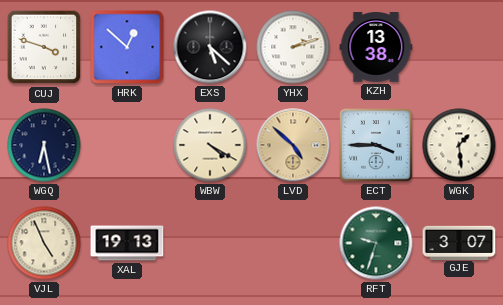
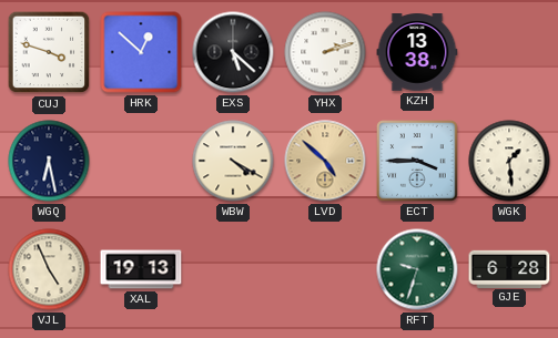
GJE: 3:07 -> 6:28
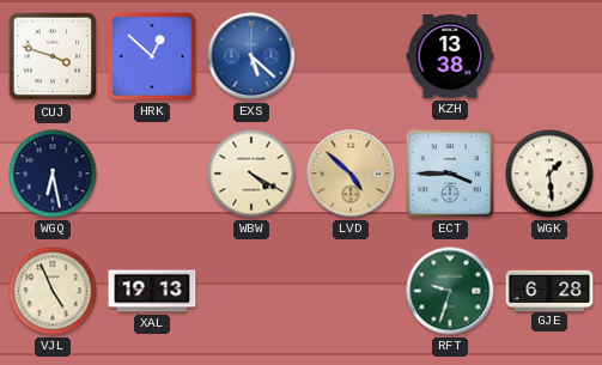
EXS dial: black -> blue
YHX: 2:12 -> none
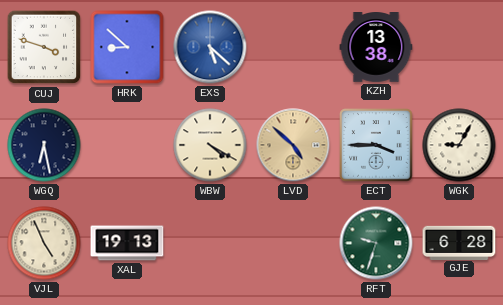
HRK: 12:52 -> 8:52
WGK: 1:29 -> 9:05
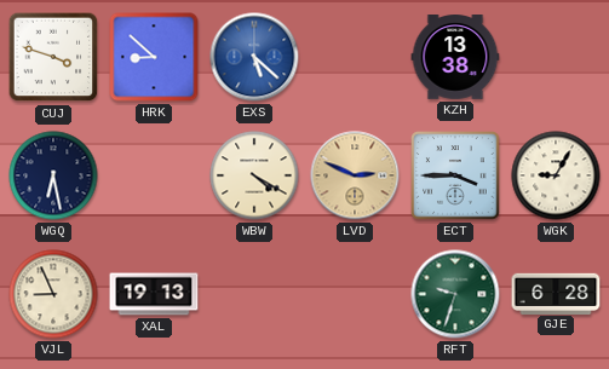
LVD: 4:52 -> 2:49
VJL: 4:56 -> 8:56
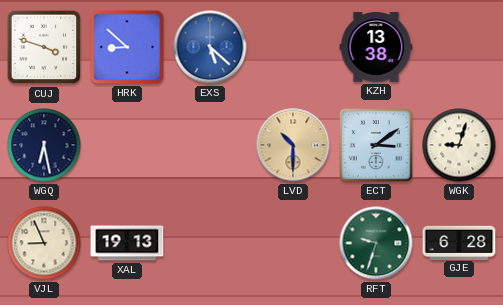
WBW: 4:20 -> none
LVD: 2:49 -> 10:30
ECT: 3:45 -> 3:09
WGK: 9:05 -> 9:03
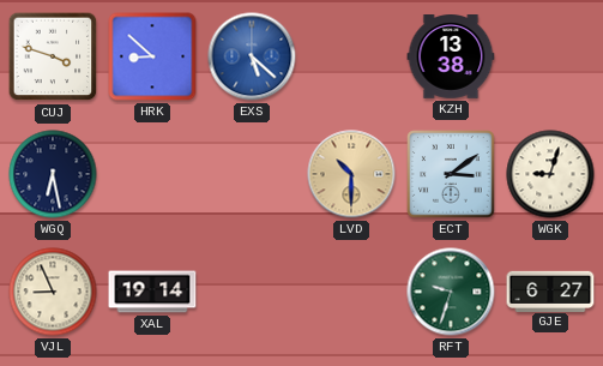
XAL: 19:13 -> 19:14
GJE: 6:28 -> 6:27
